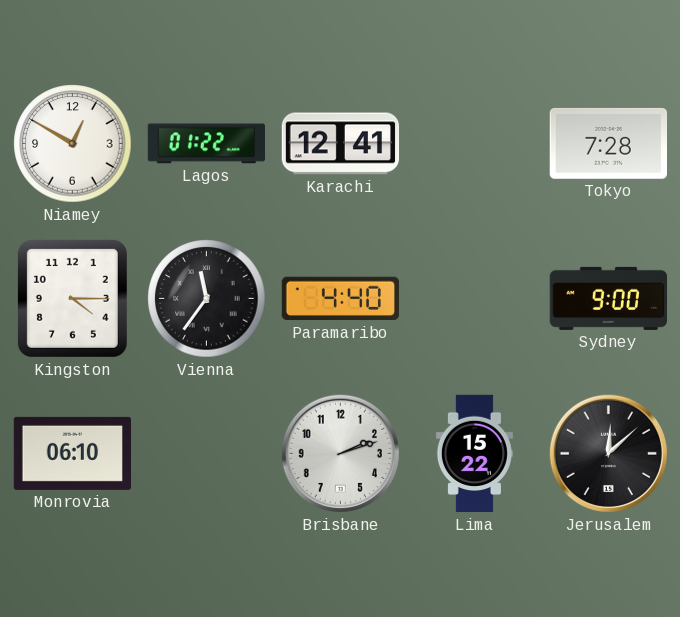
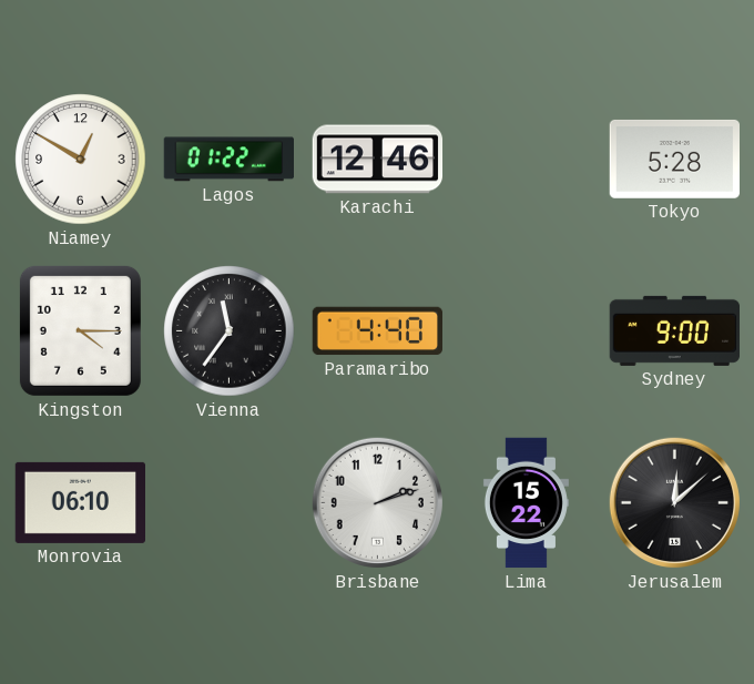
Karachi: 12:41 -> 12:46
Tokyo: 7:28 -> 5:28
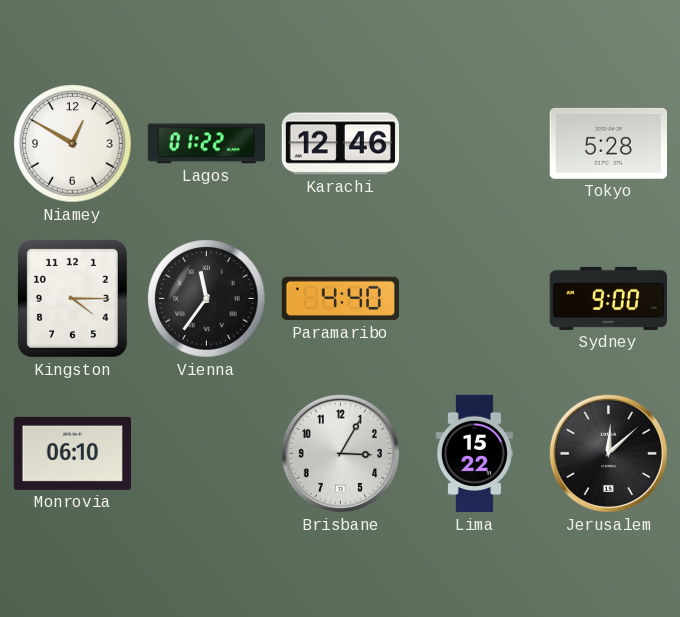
Brisbane: 2:12 -> 3:05
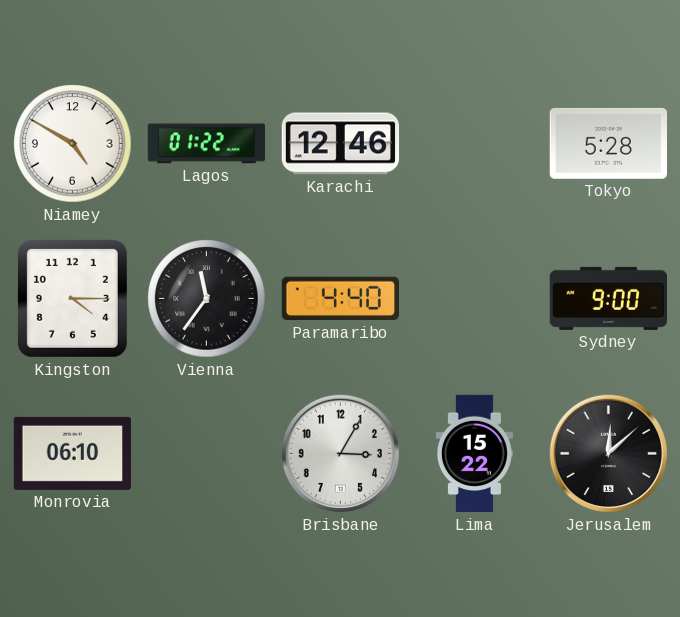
Niamey: 12:50 -> 4:50
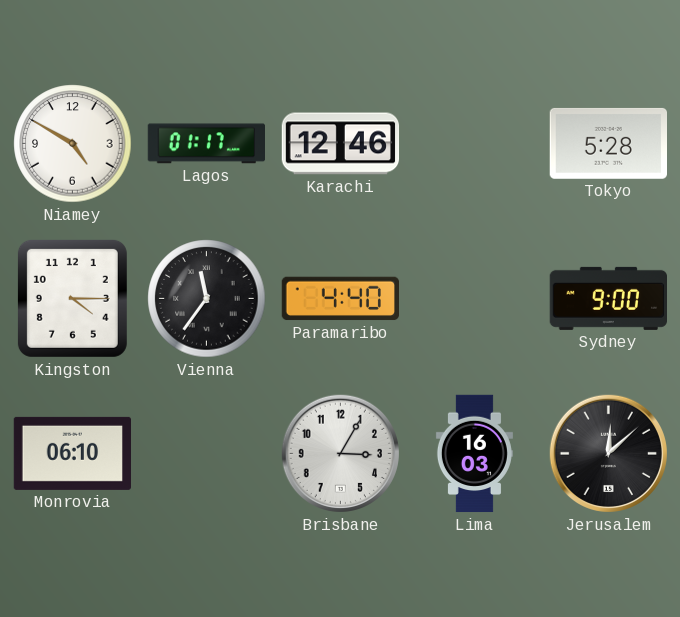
Lagos: 01:22 -> 01:17
Lima: 15:22 -> 16:03
